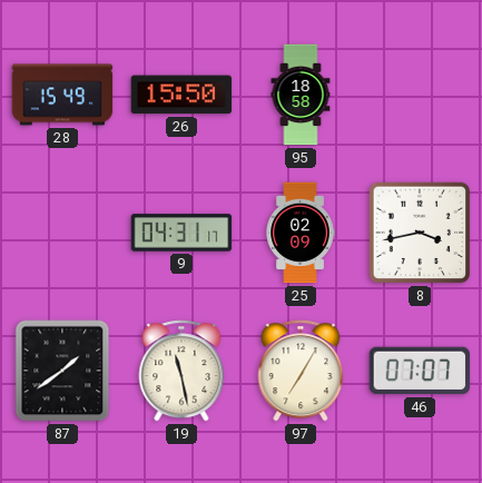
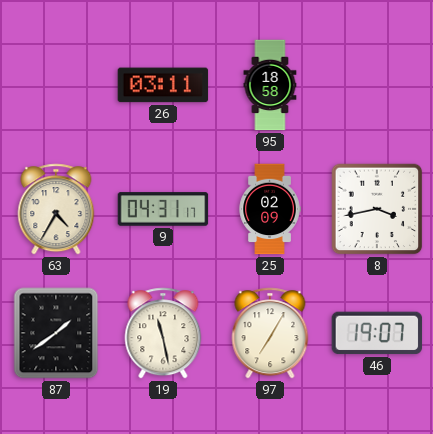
28: 15:49 -> none
26: 15:50 -> 03:11
63: none -> 4:35
46: 07:07 -> 19:07
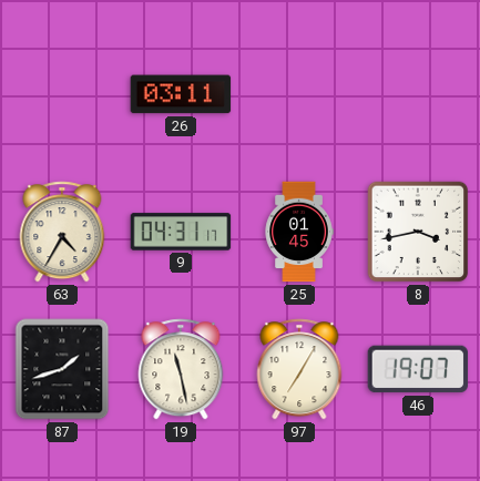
95: 18:58 -> none
25: 02:09 -> 01:45
87: 1:39 -> 1:42
